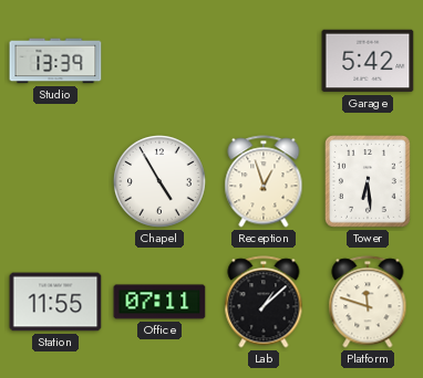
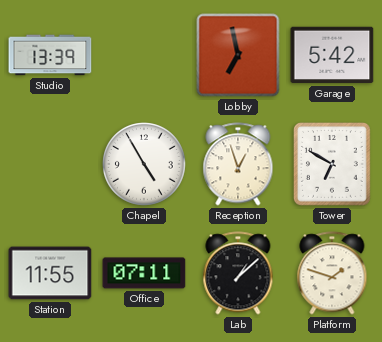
Lobby: none -> 6:58
Tower: 6:29 -> 6:50
Platform: 11:48 -> 1:48
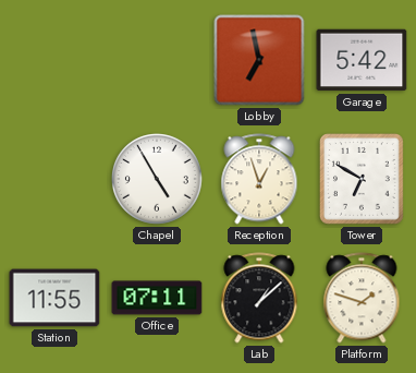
Studio: 13:39 -> none
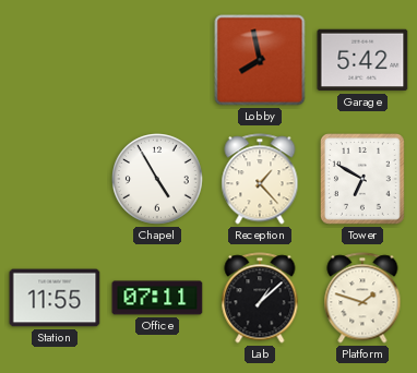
Lobby: 6:58 -> 7:58
Reception: 12:57 -> 1:23
